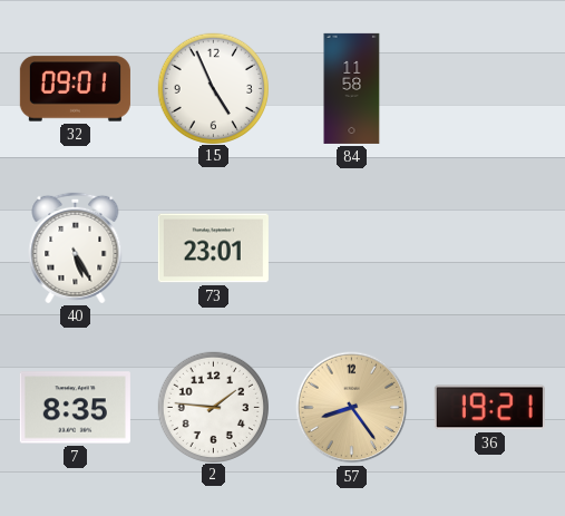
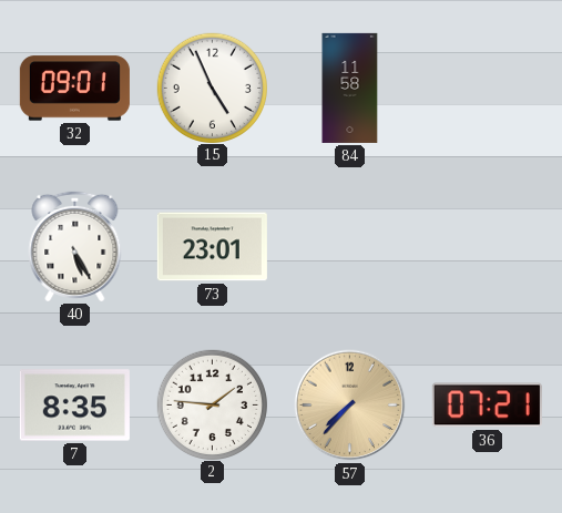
57: 8:24 -> 7:37
36: 19:21 -> 07:21
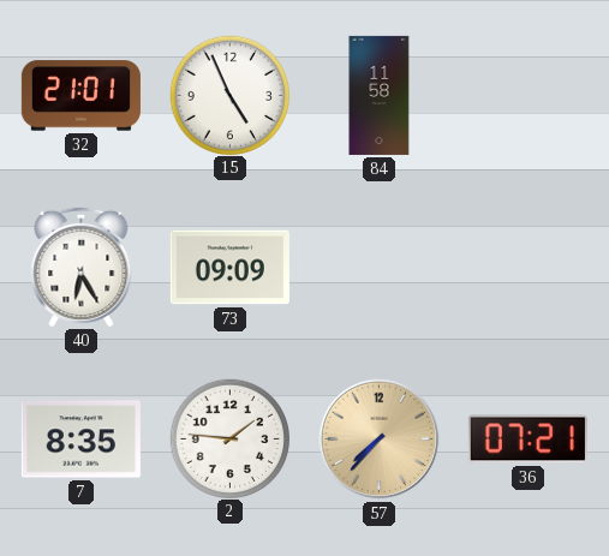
32: 09:01 -> 21:01
40: 5:25 -> 6:25
73: 23:01 -> 09:09
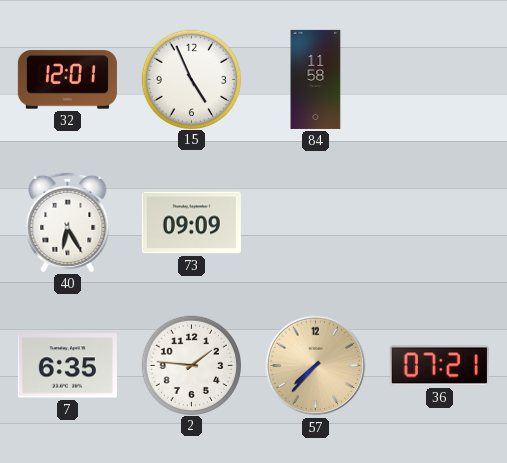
32: 21:01 -> 12:01
7: 8:35 -> 6:35
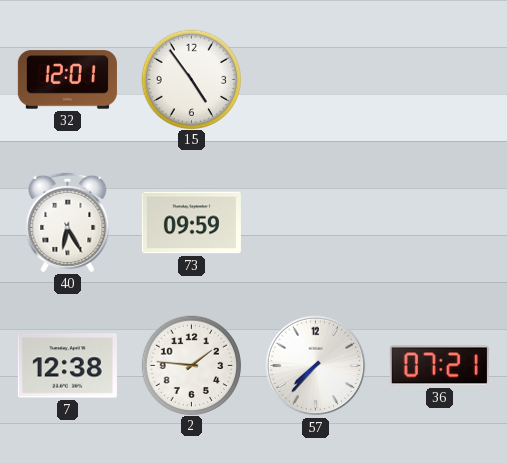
15: 4:56 -> 4:54
84: 11:58 -> none
73: 09:09 -> 09:59
7: 6:35 -> 12:38
57 dial: champagne -> white
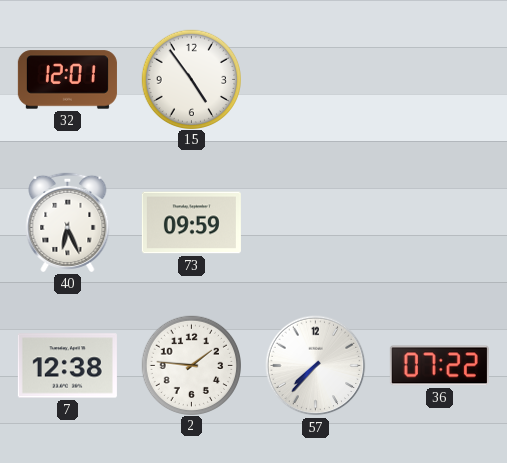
40: 6:25 -> 6:26
36: 07:21 -> 07:22
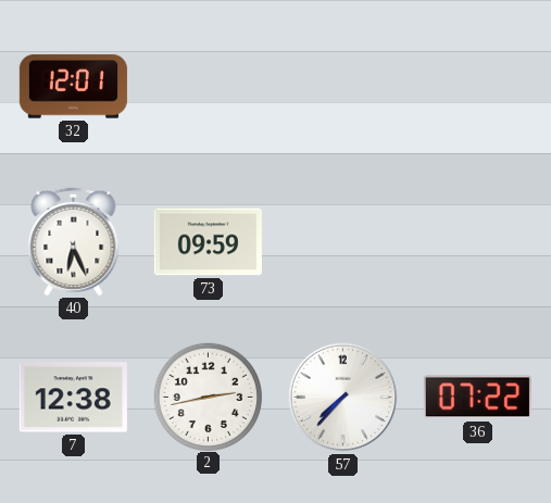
15: 4:54 -> none
2: 1:46 -> 2:43
